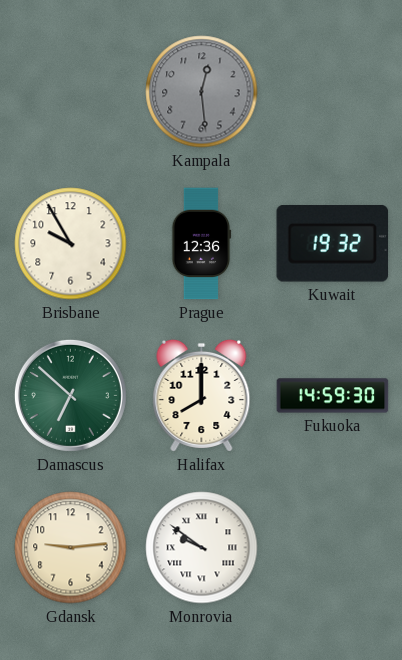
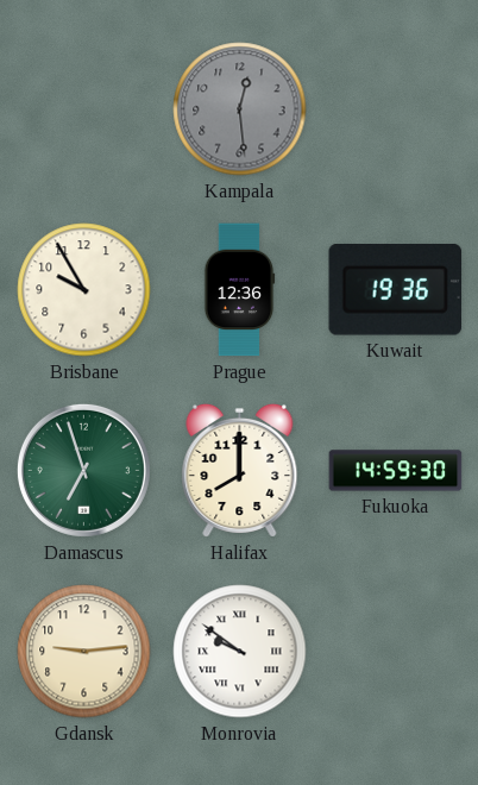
Kuwait: 19:32 -> 19:36
Damascus: 6:52 -> 6:57
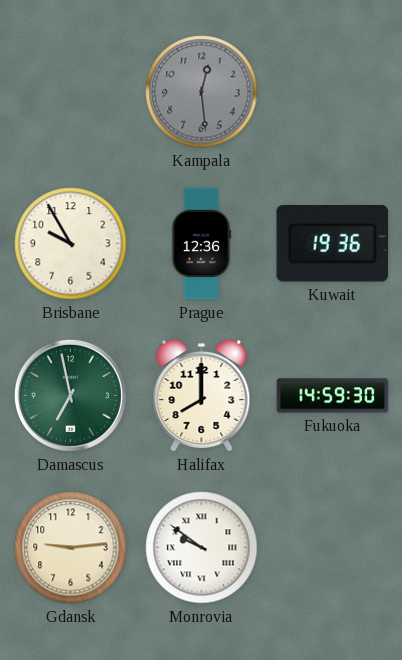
Damascus: 6:57 -> 6:58
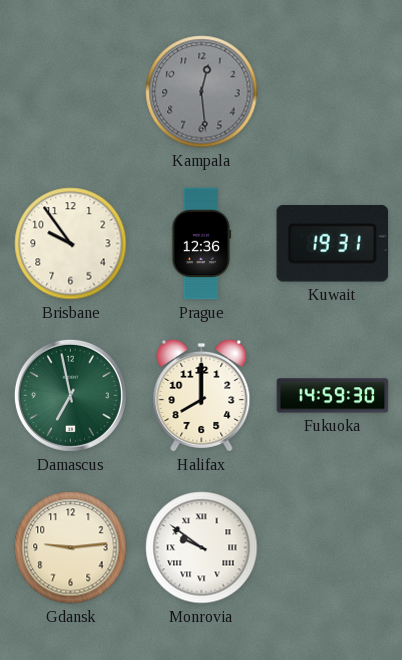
Brisbane: 9:55 -> 9:54
Kuwait: 19:36 -> 19:31
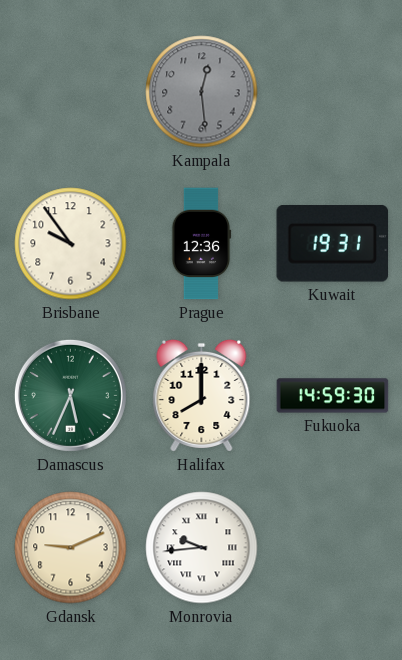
Damascus: 6:58 -> 5:34
Gdansk: 9:14 -> 9:11
Monrovia: 9:51 -> 9:44
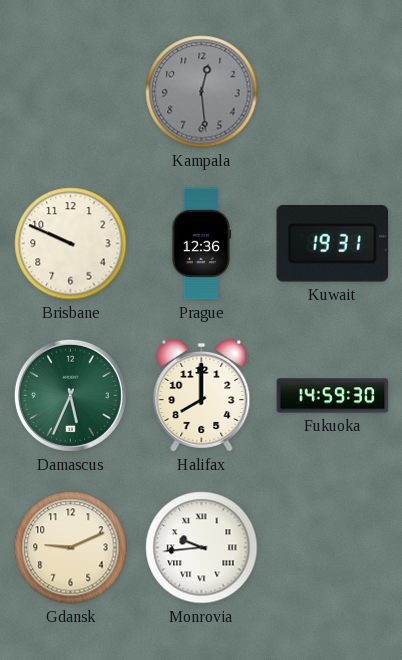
Brisbane: 9:54 -> 9:49
